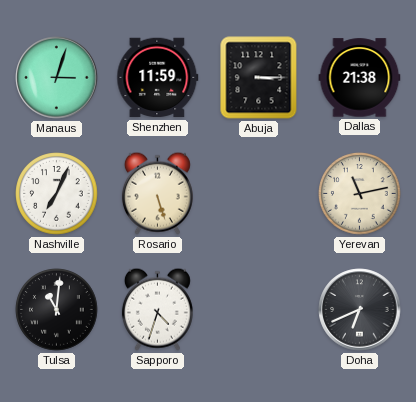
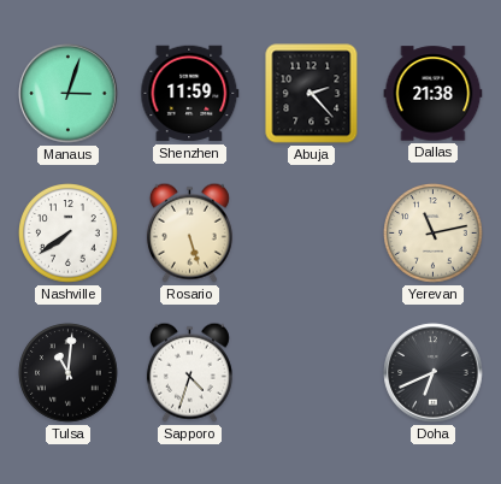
Abuja: 3:15 -> 2:23
Nashville: 7:04 -> 7:39
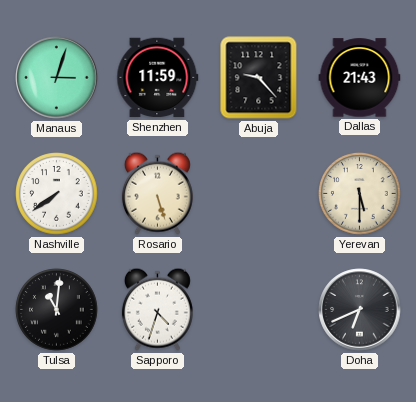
Abuja: 2:23 -> 9:23
Dallas: 21:38 -> 21:43
Yerevan: 11:13 -> 5:30
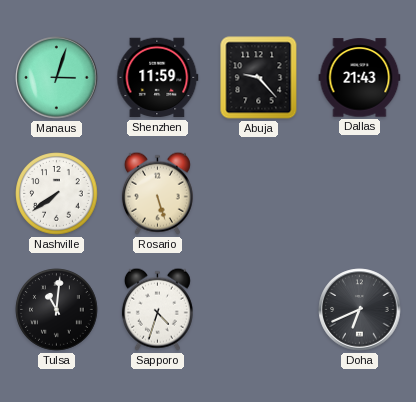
Yerevan: 5:30 -> none
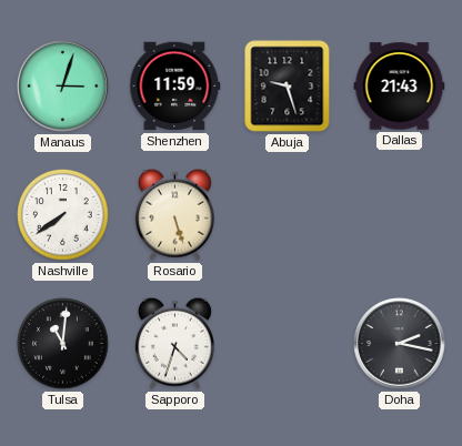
Abuja: 9:23 -> 9:27
Doha: 6:41 -> 2:17
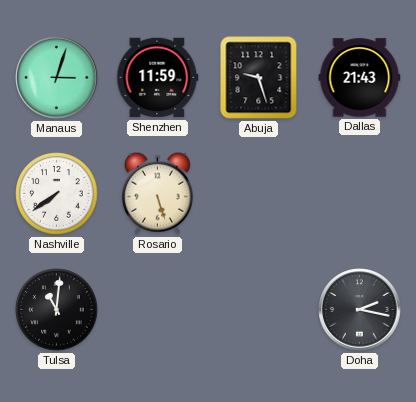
Sapporo: 4:33 -> none
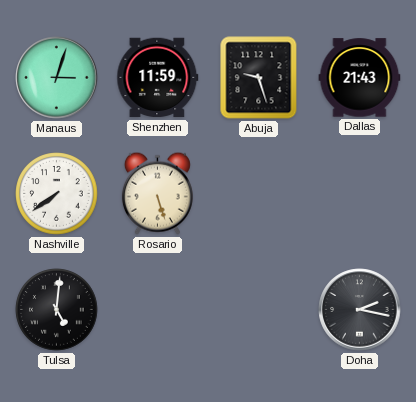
Tulsa: 11:01 -> 5:01
